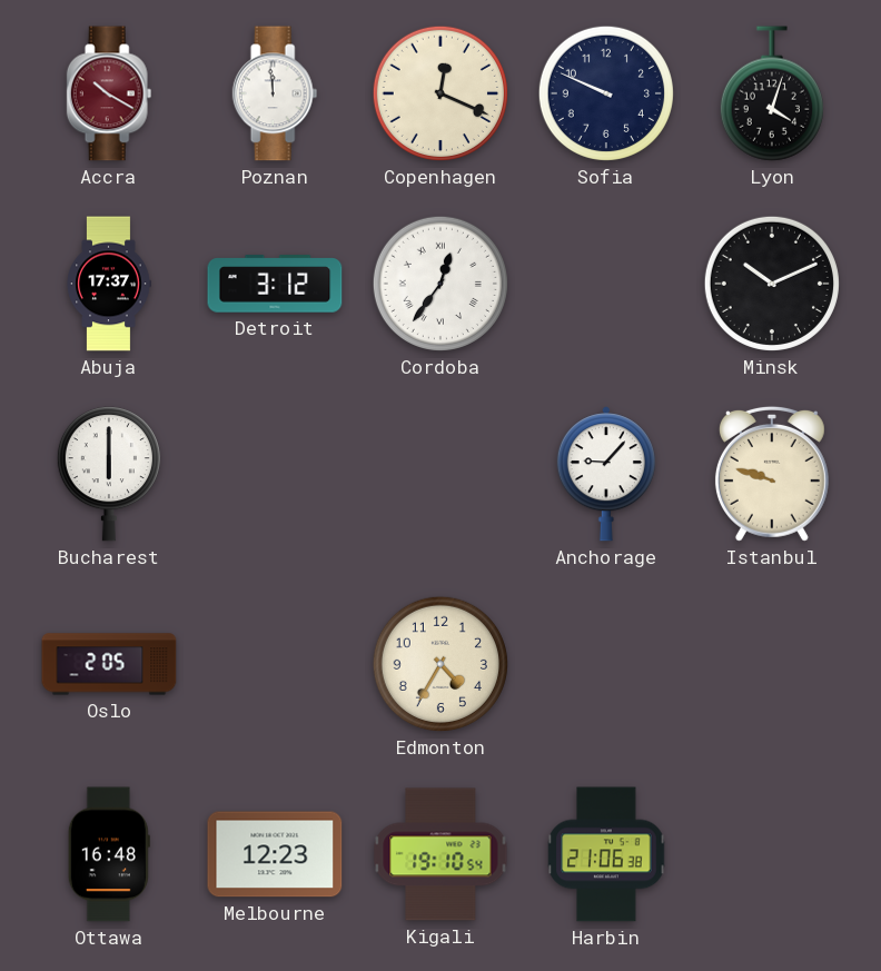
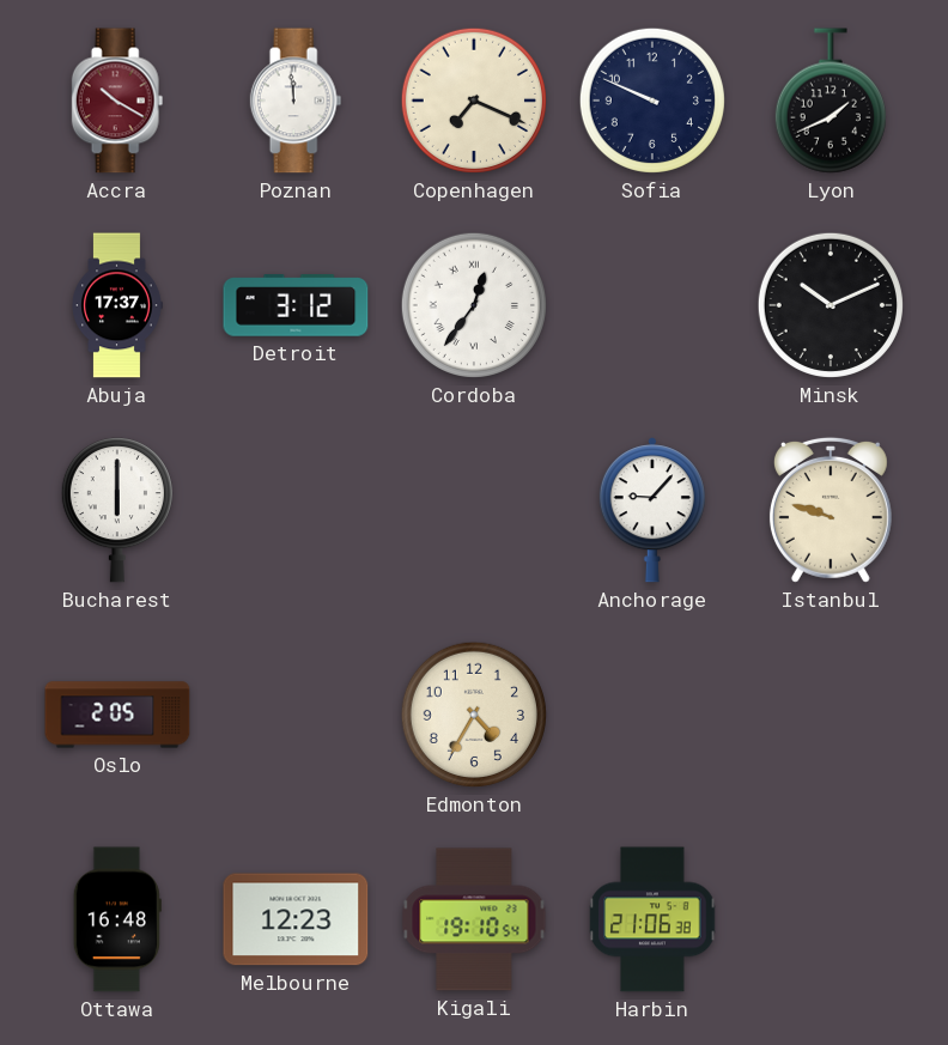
Copenhagen: 12:19 -> 7:19
Lyon: 4:03 -> 1:41
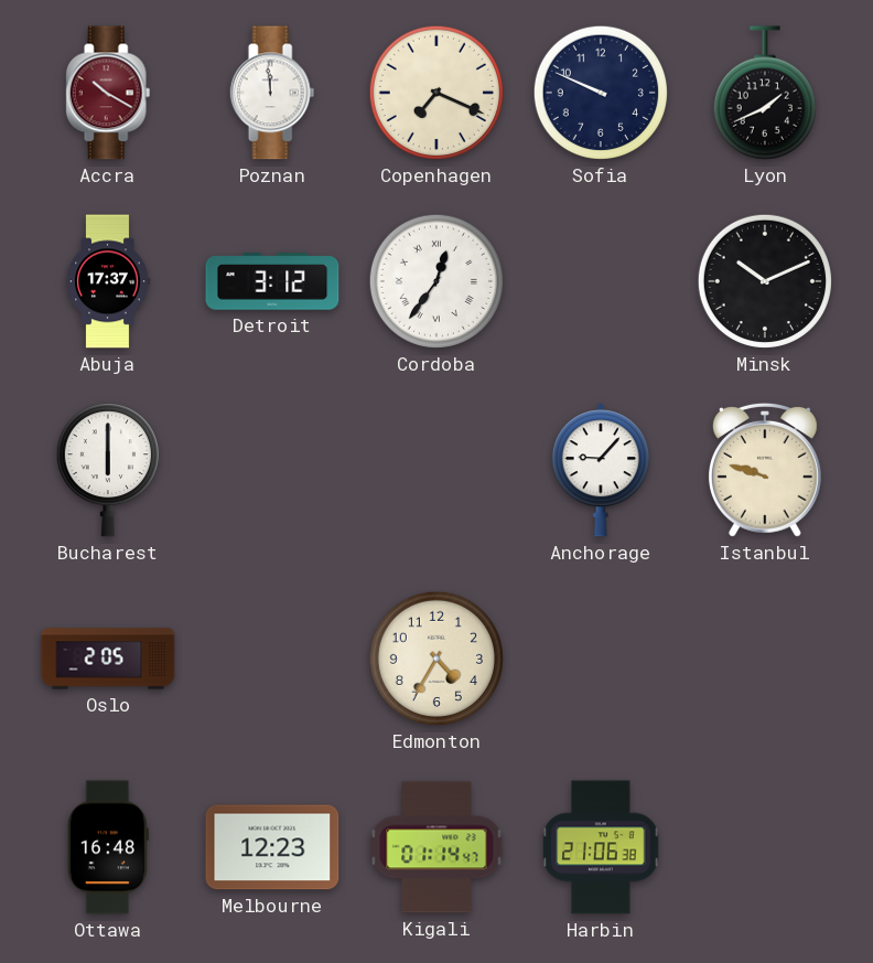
Kigali: 19:10 -> 01:14
